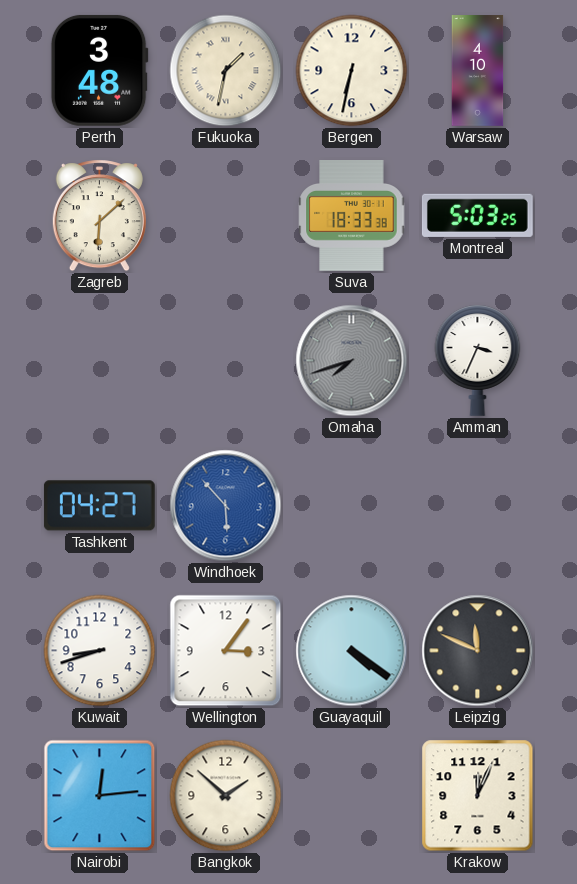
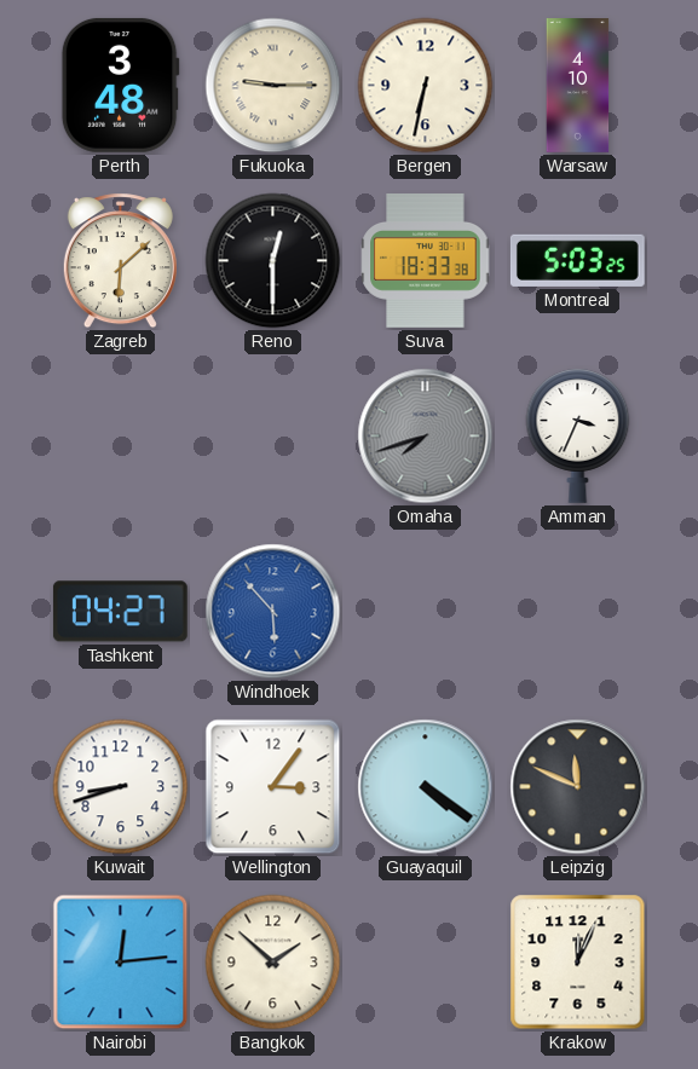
Fukuoka: 1:32 -> 9:15
Reno: none -> 12:30
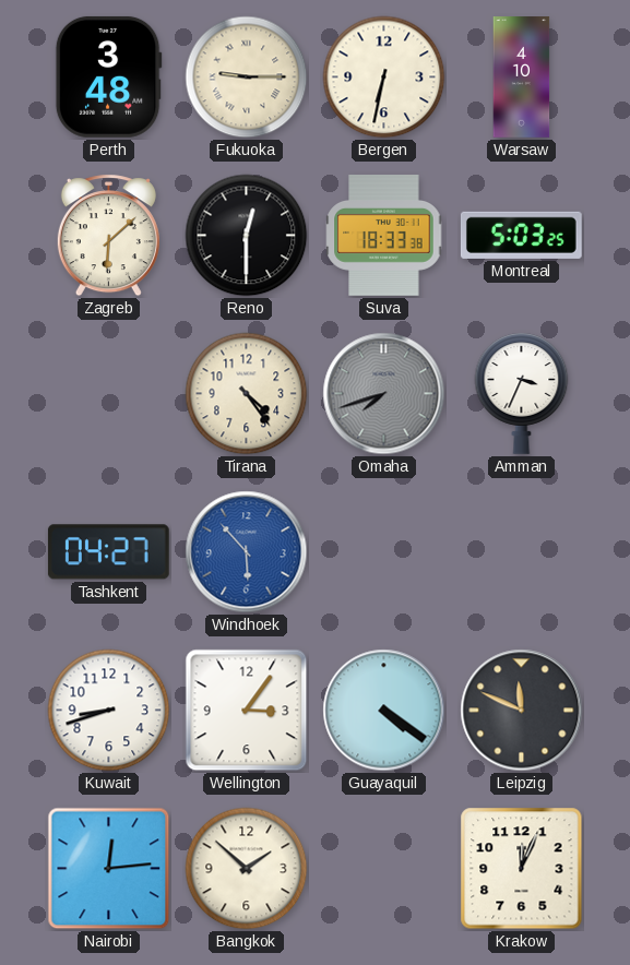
Tirana: none -> 4:24
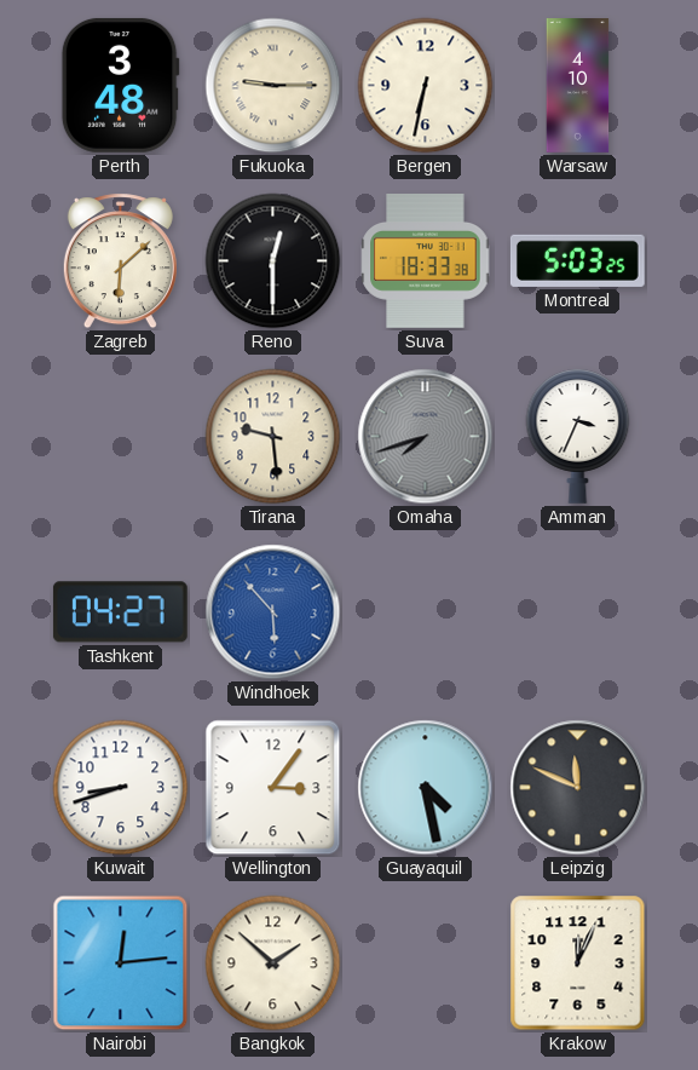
Tirana: 4:24 -> 9:29
Guayaquil: 4:21 -> 4:28
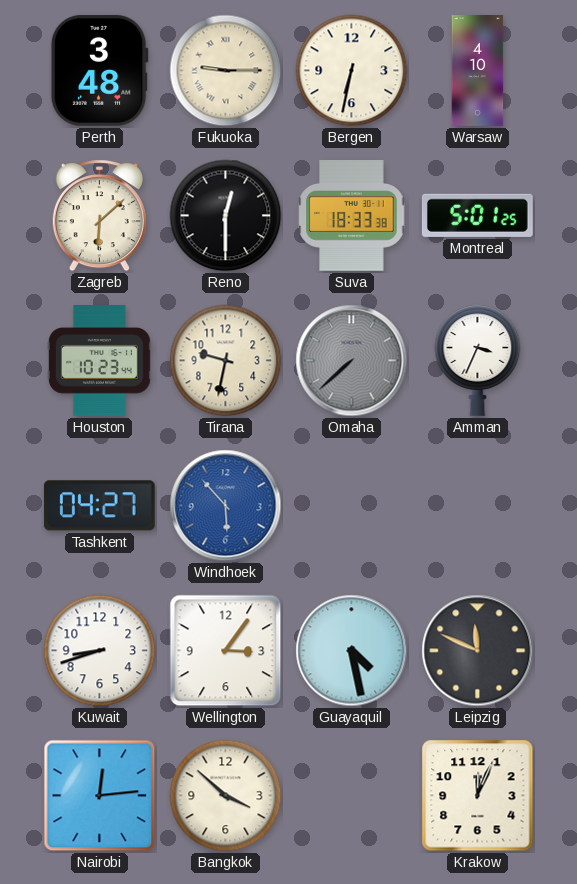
Montreal: 5:03 -> 5:01
Houston: none -> 10:23
Tirana: 9:29 -> 9:32
Omaha: 7:42 -> 7:38
Bangkok: 1:52 -> 3:52
